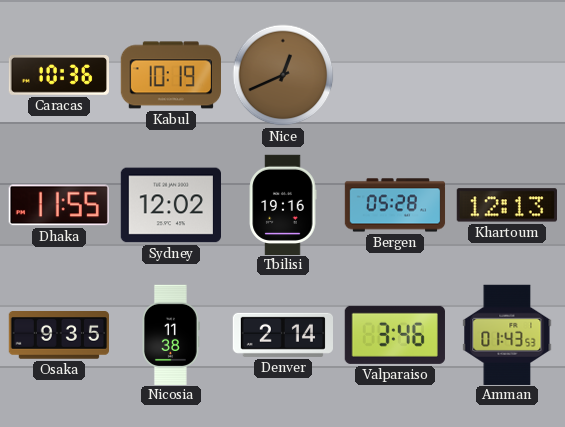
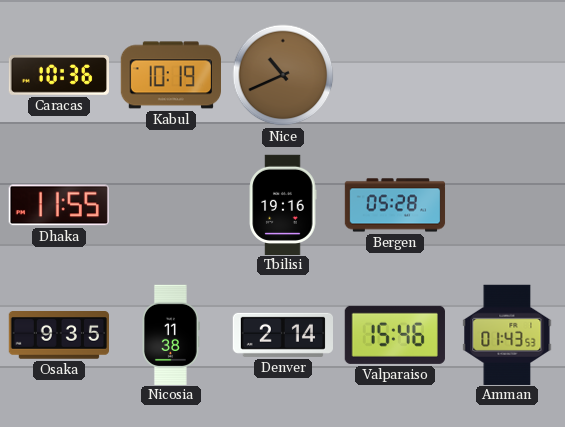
Nice: 12:41 -> 10:41
Sydney: 12:02 -> none
Khartoum: 12:13 -> none
Valparaiso: 3:46 -> 15:46
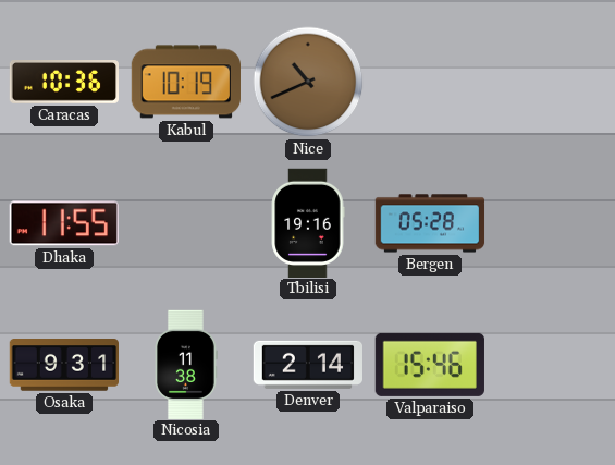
Osaka: 9:35 -> 9:31
Amman: 01:43 -> none
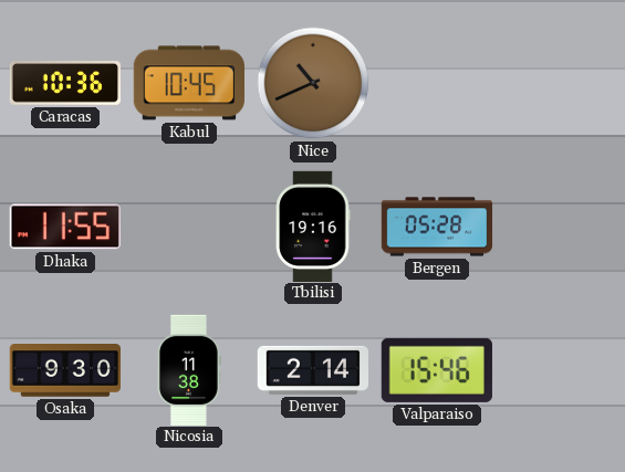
Kabul: 10:19 -> 10:45
Osaka: 9:31 -> 9:30
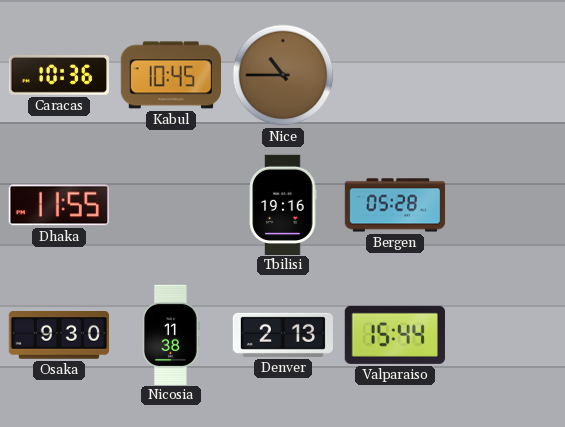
Nice: 10:41 -> 10:45
Denver: 2:14 -> 2:13
Valparaiso: 15:46 -> 15:44
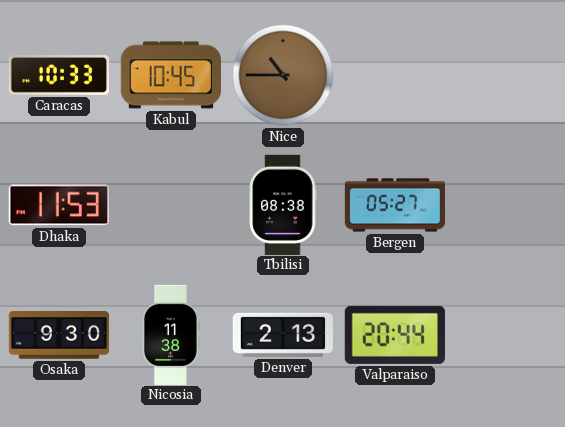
Caracas: 10:36 -> 10:33
Dhaka: 11:55 -> 11:53
Tbilisi: 19:16 -> 08:38
Bergen: 05:28 -> 05:27
Valparaiso: 15:44 -> 20:44
